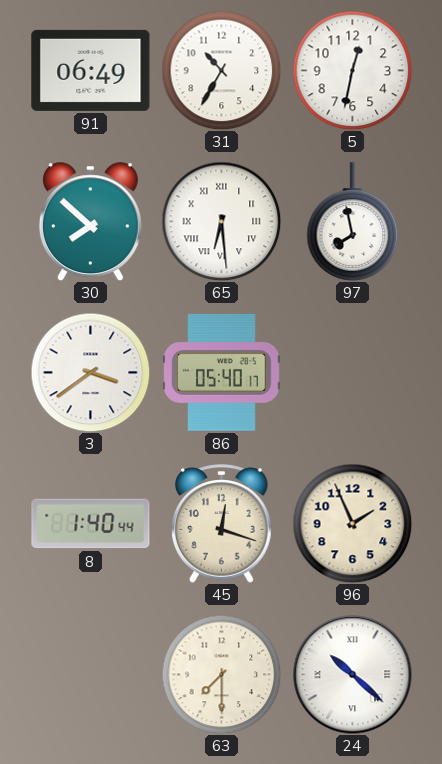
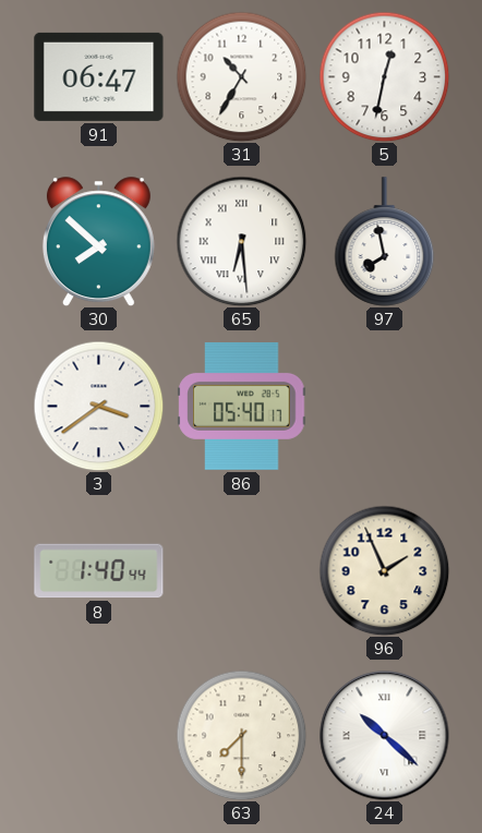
91: 06:49 -> 06:47
45: 12:18 -> none
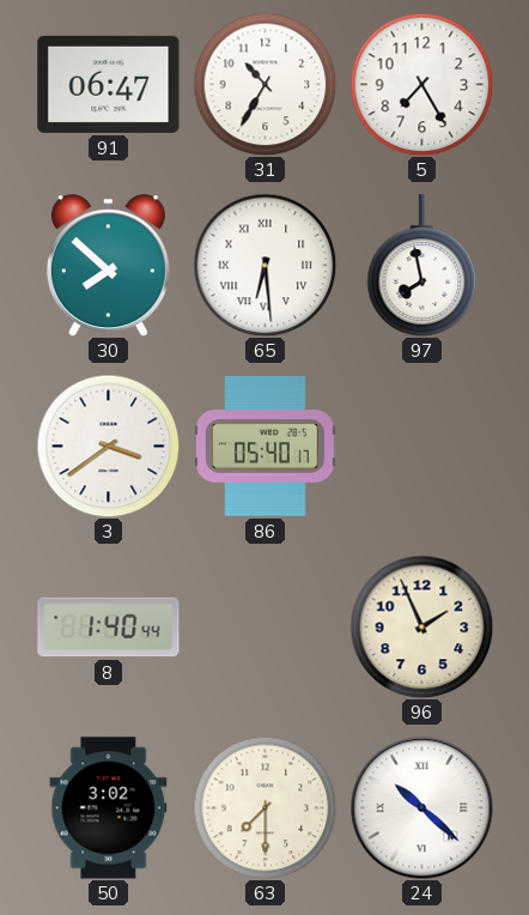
5: 12:32 -> 7:25
50: none -> 3:02
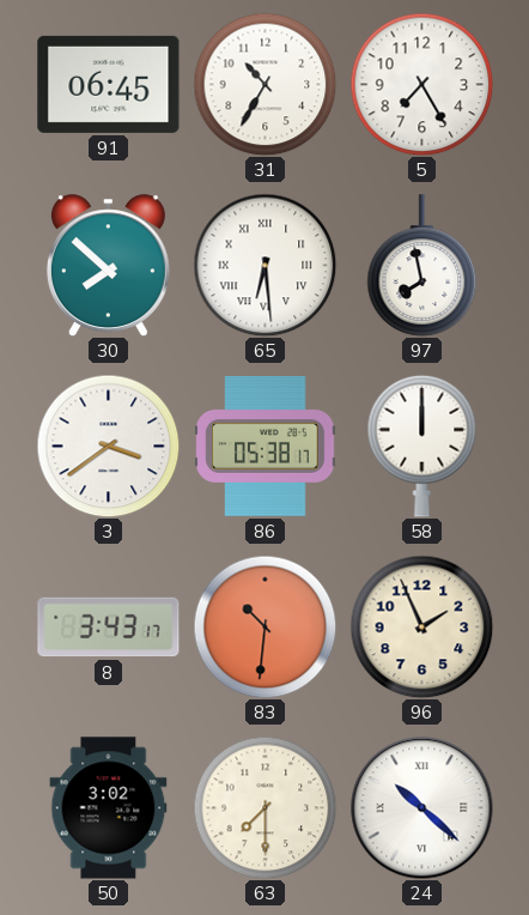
91: 06:47 -> 06:45
86: 05:40 -> 05:38
58: none -> 12:00
8: 1:40 -> 3:43
83: none -> 10:31
